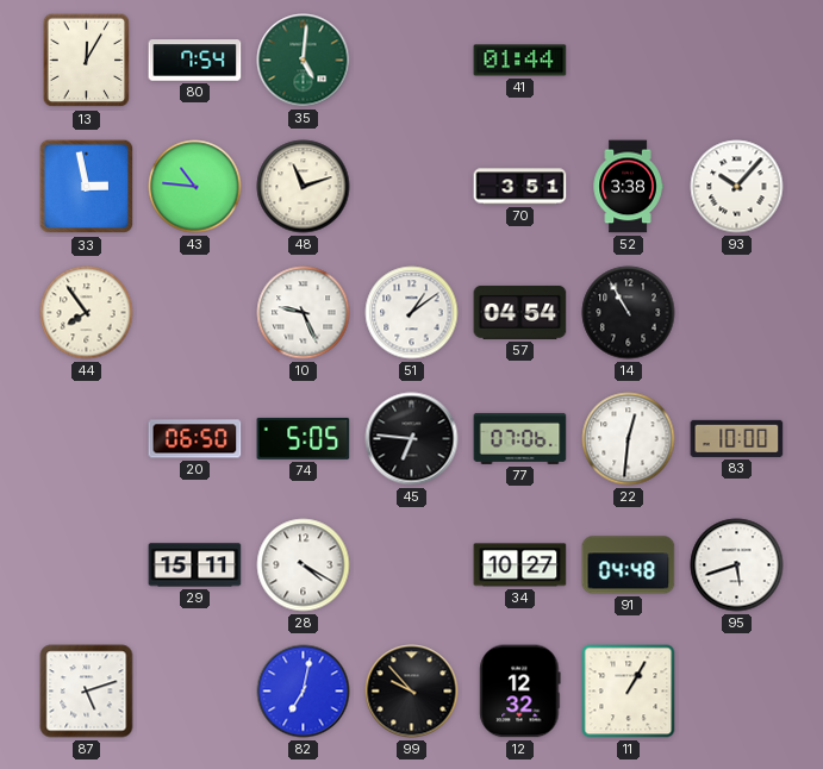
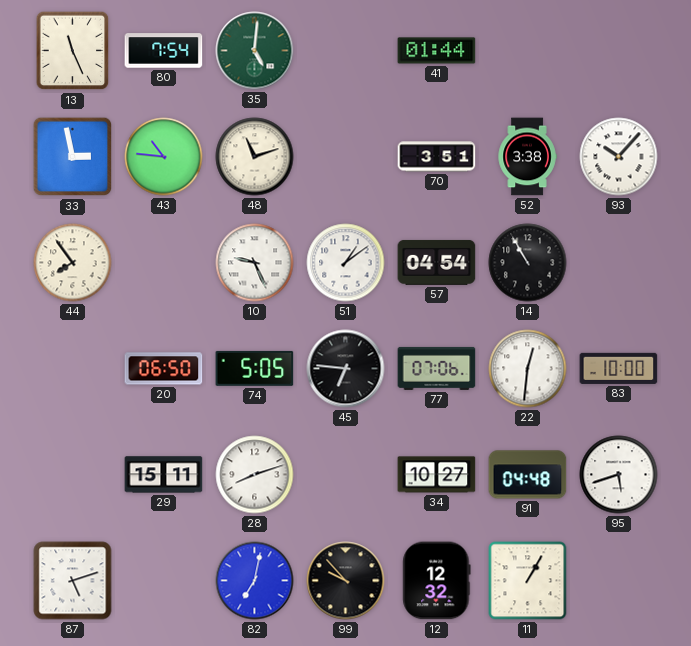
13: 12:05 -> 11:26
28: 4:20 -> 8:12
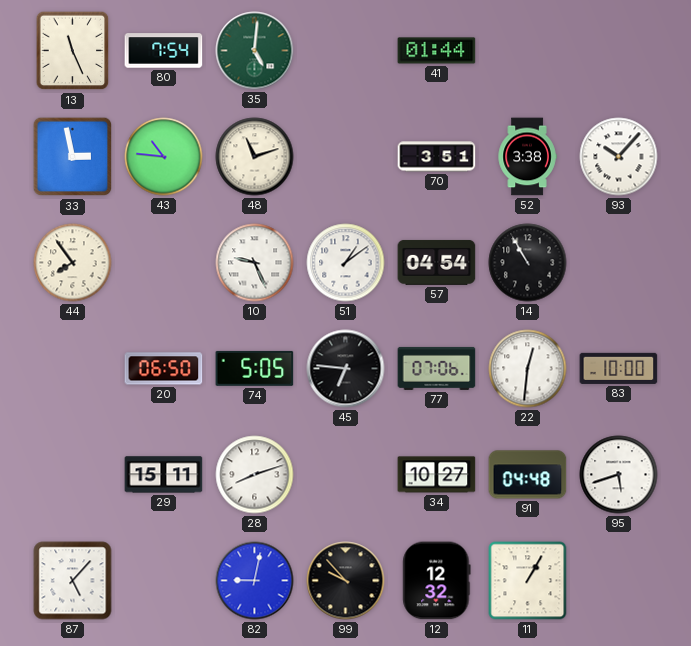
87: 5:12 -> 5:07
82: 7:02 -> 9:02
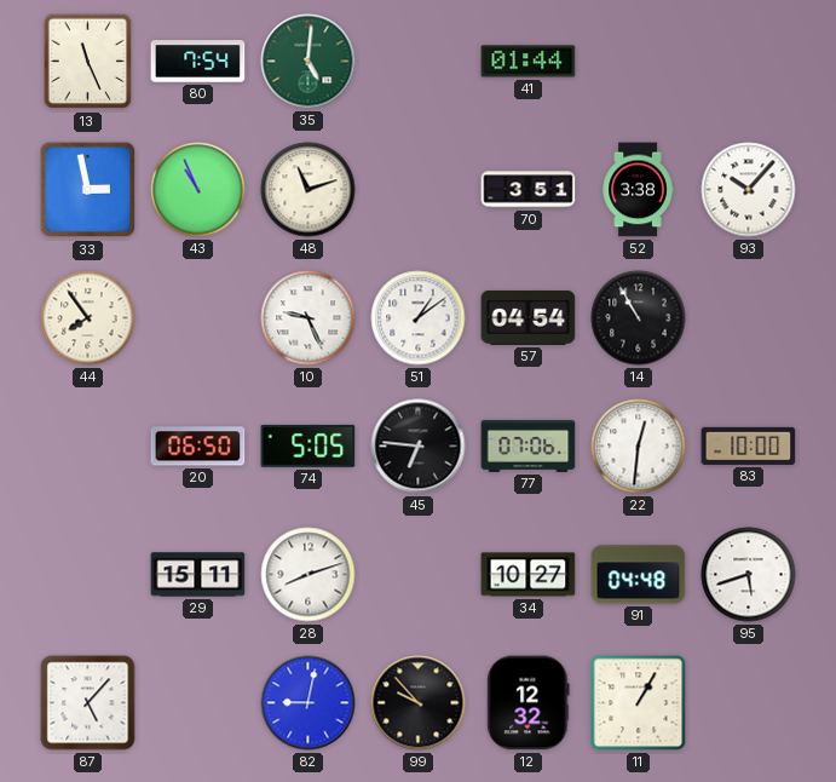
43: 10:46 -> 10:56
